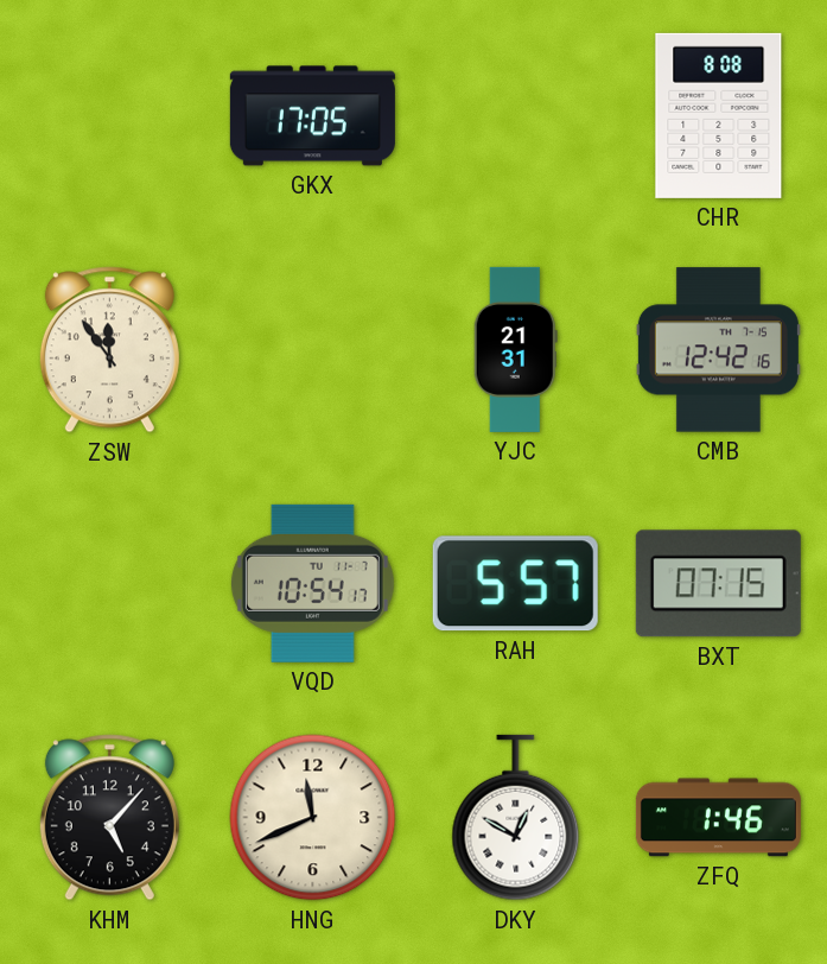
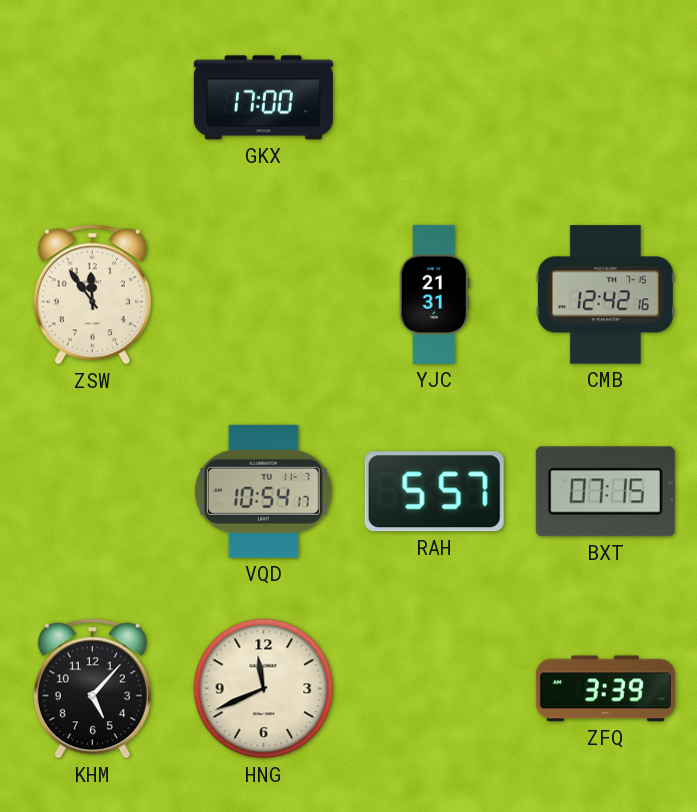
GKX: 17:05 -> 17:00
CHR: 8:08 -> none
DKY: 12:50 -> none
ZFQ: 1:46 -> 3:39
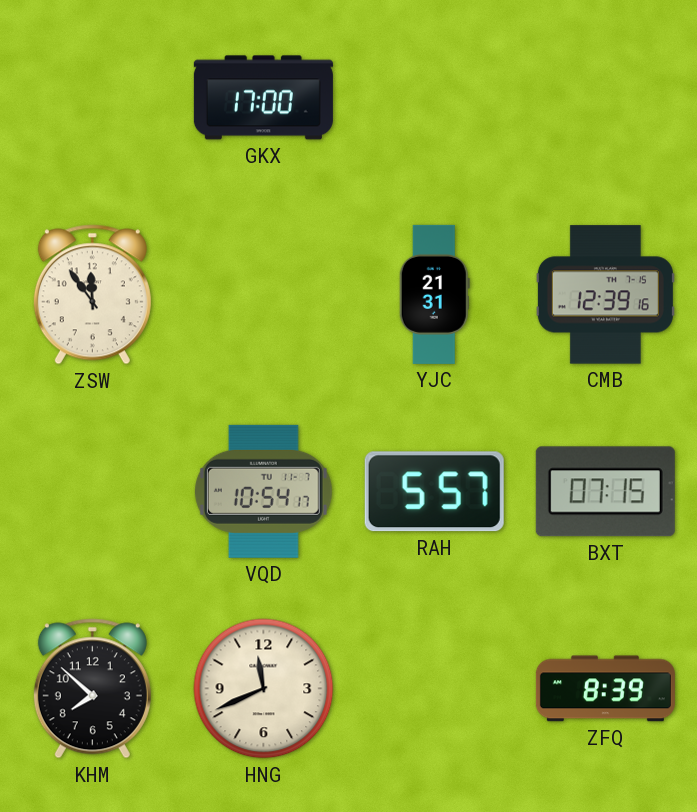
CMB: 12:42 -> 12:39
KHM: 5:07 -> 7:52
ZFQ: 3:39 -> 8:39
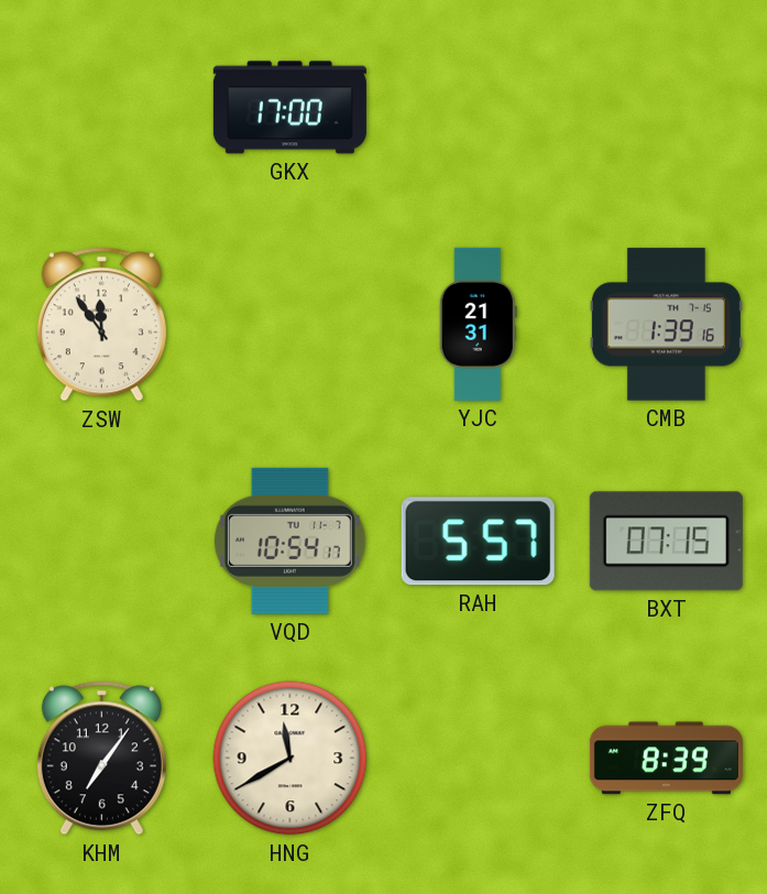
CMB: 12:39 -> 1:39
KHM: 7:52 -> 7:06
HNG: 11:41 -> 11:40
